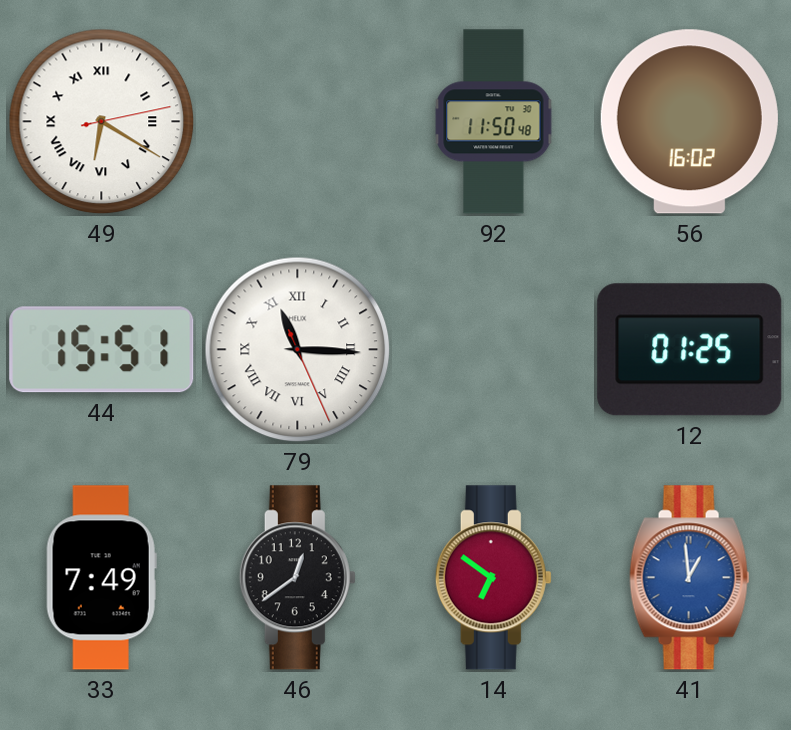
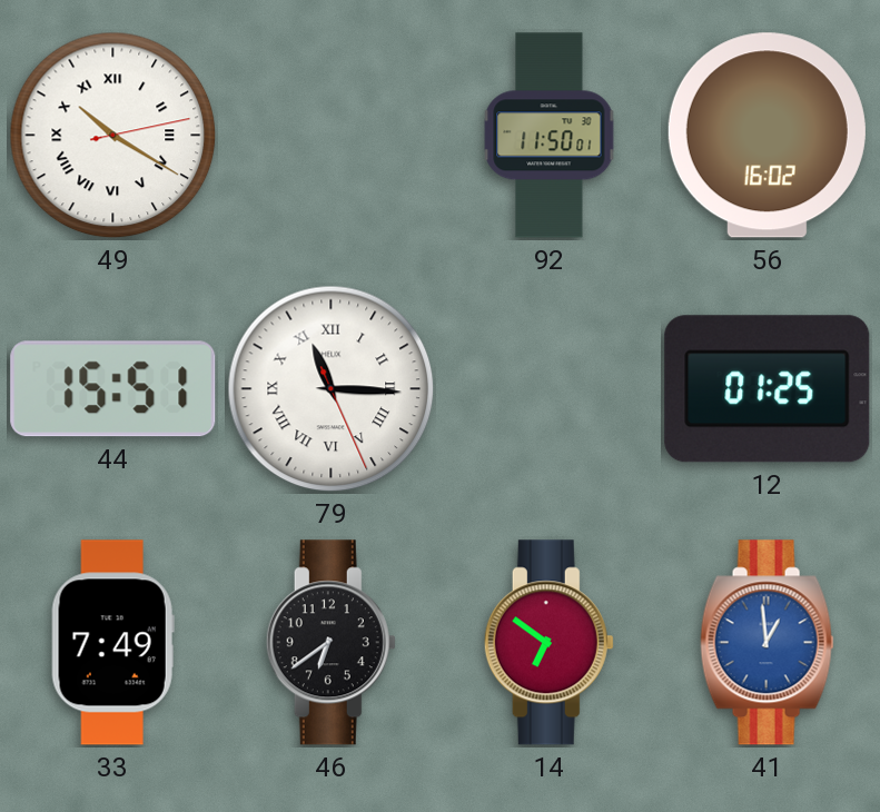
49: 6:20 -> 10:20
92: 11:50:48 -> 11:50:01
46: 12:39 -> 6:39
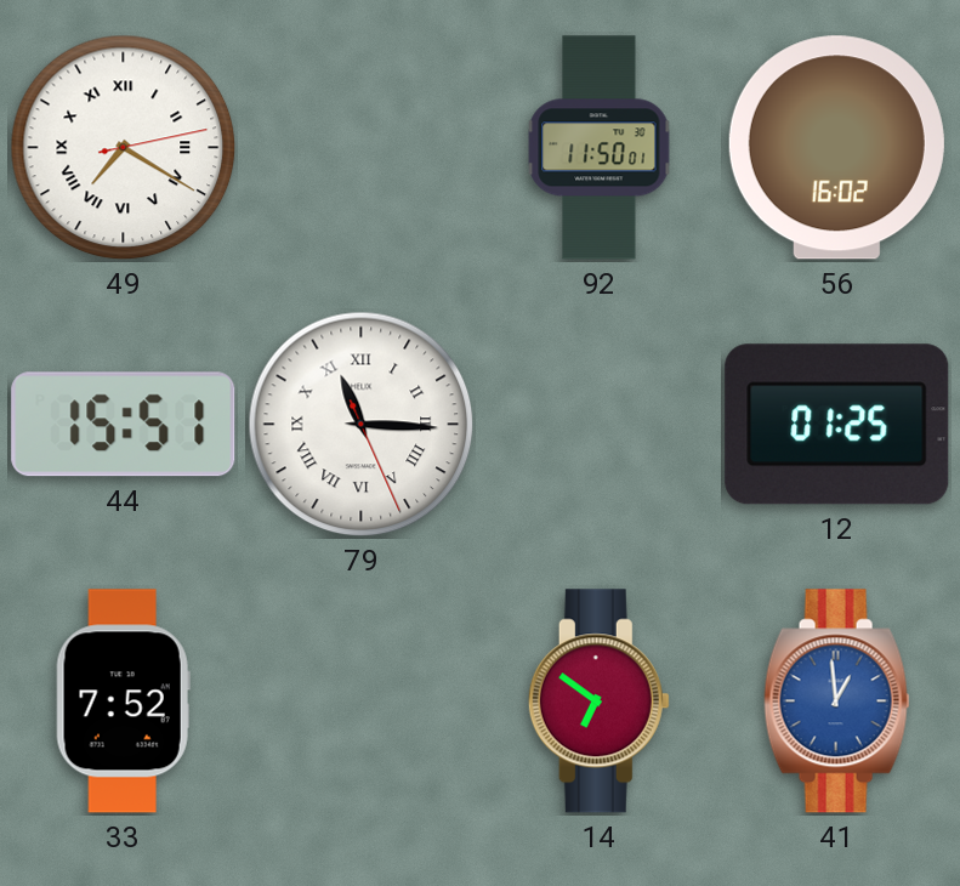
49: 10:20 -> 7:20
33: 7:49 -> 7:52
46: 6:39 -> none
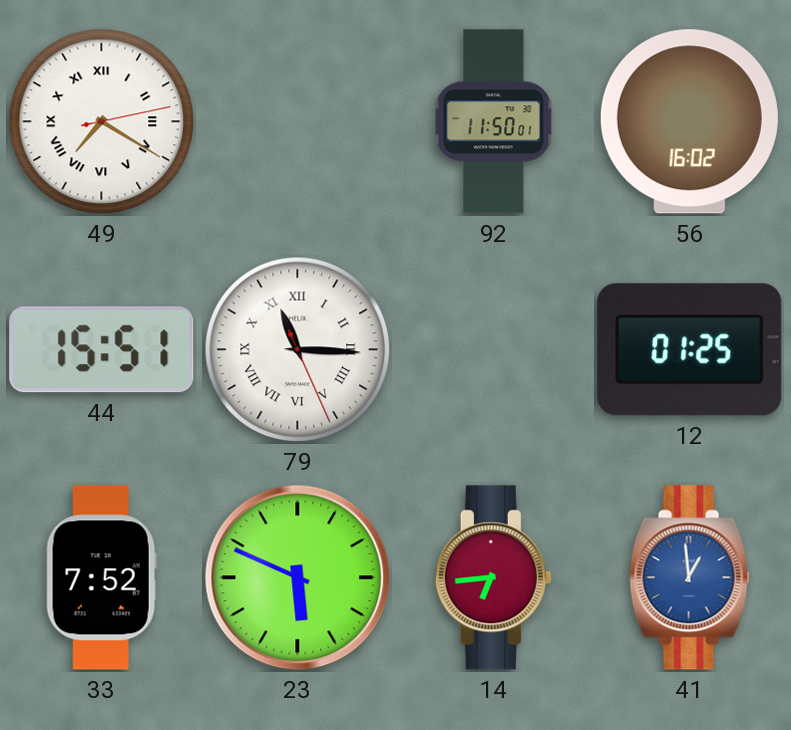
23: none -> 5:49
14: 6:51 -> 6:44
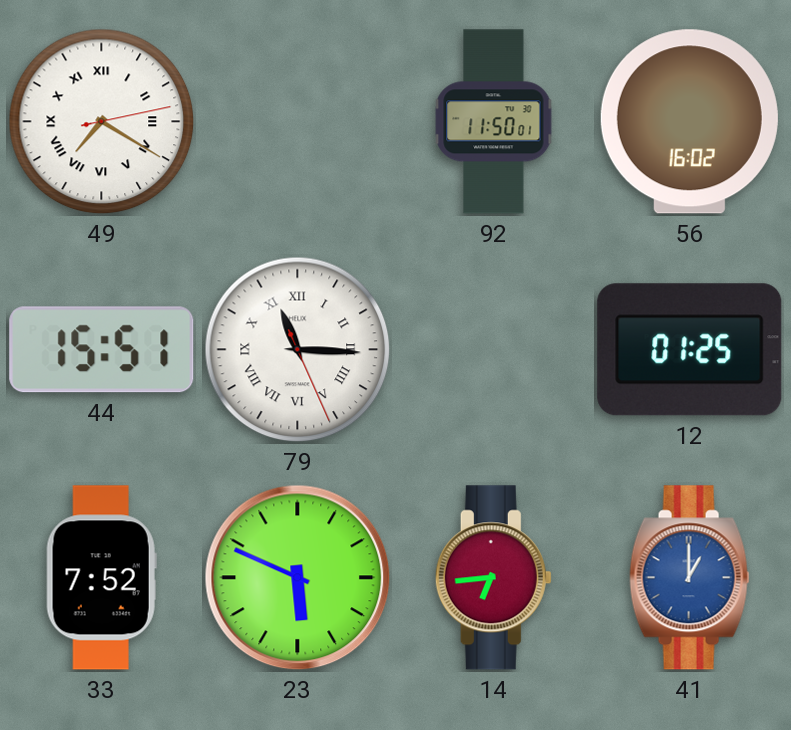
41: 12:59 -> 1:00
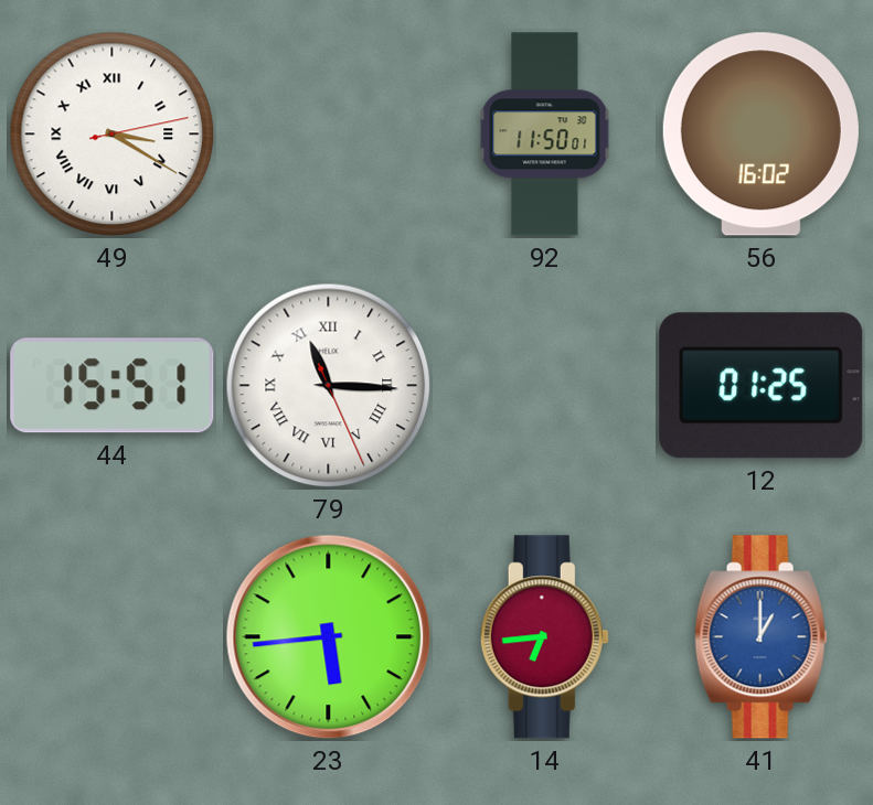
49: 7:20 -> 3:20
33: 7:52 -> none
23: 5:49 -> 5:44
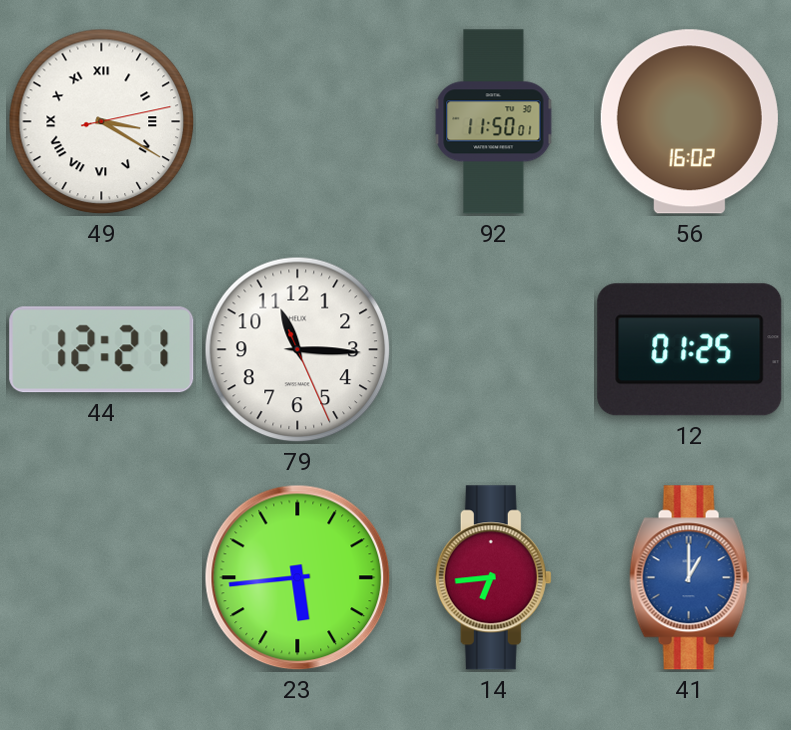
44: 15:51 -> 12:21
79 numerals: Roman -> Arabic
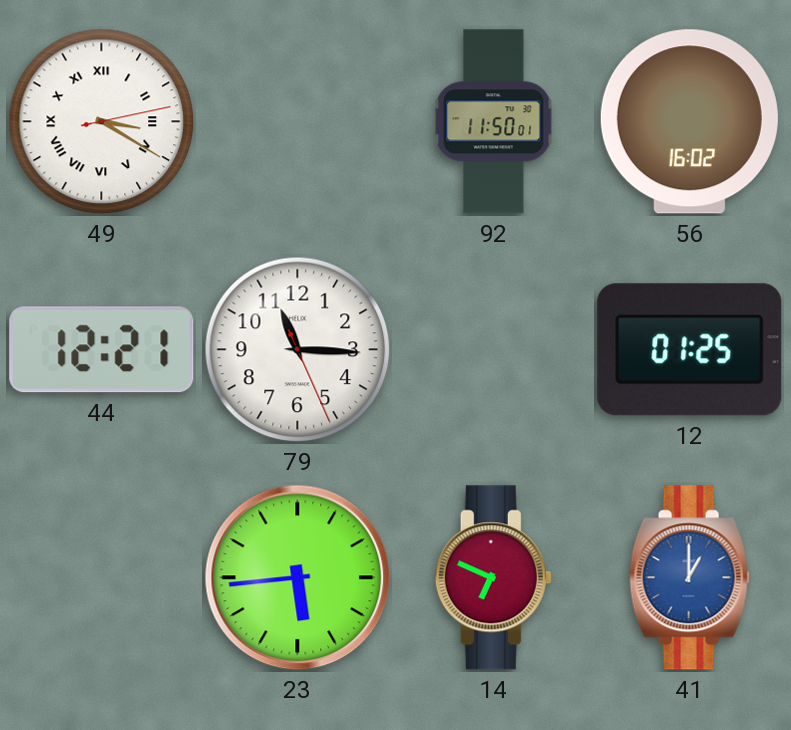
14: 6:44 -> 6:49
